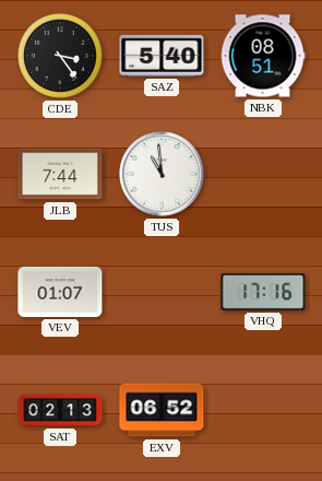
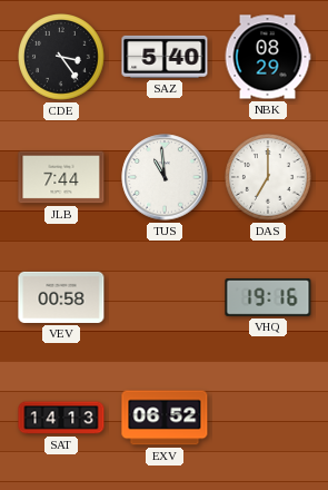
NBK: 08:51 -> 08:29
DAS: none -> 7:00
VEV: 01:07 -> 00:58
VHQ: 17:16 -> 19:16
SAT: 02:13 -> 14:13
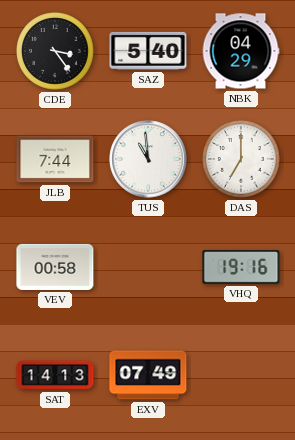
NBK: 08:29 -> 04:29
EXV: 06:52 -> 07:49
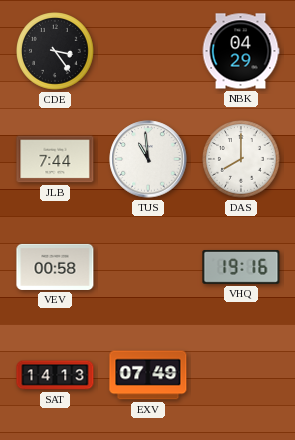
SAZ: 5:40 -> none
DAS: 7:00 -> 8:00
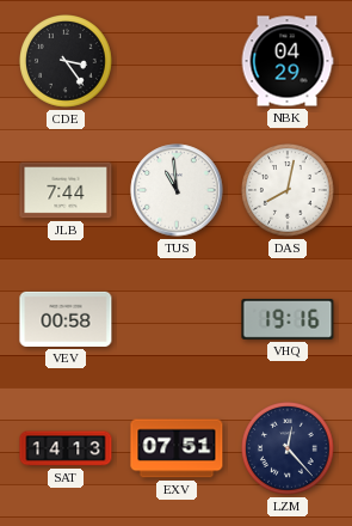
DAS: 8:00 -> 8:02
EXV: 07:49 -> 07:51
LZM: none -> 12:23
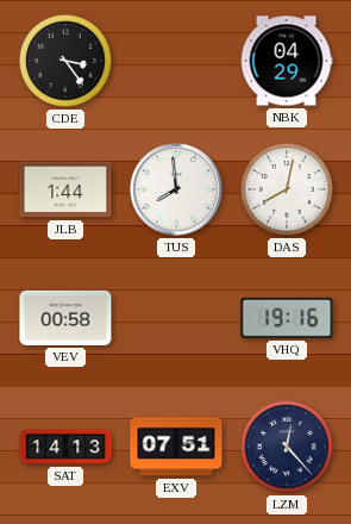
JLB: 7:44 -> 1:44
TUS: 10:59 -> 7:59
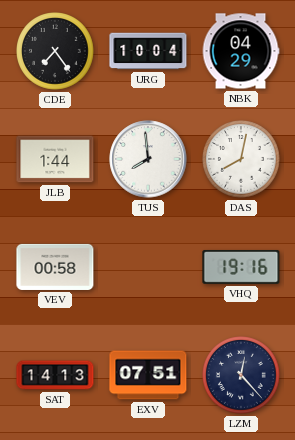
CDE: 3:24 -> 7:24
URG: none -> 10:04
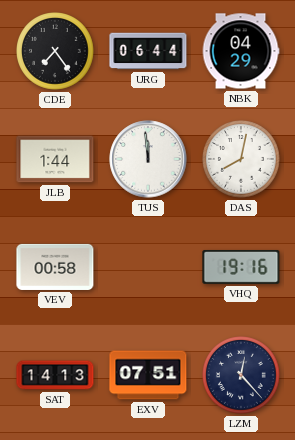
URG: 10:04 -> 06:44
TUS: 7:59 -> 11:59
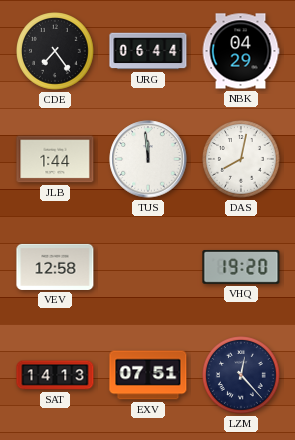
VEV: 00:58 -> 12:58
VHQ: 19:16 -> 19:20
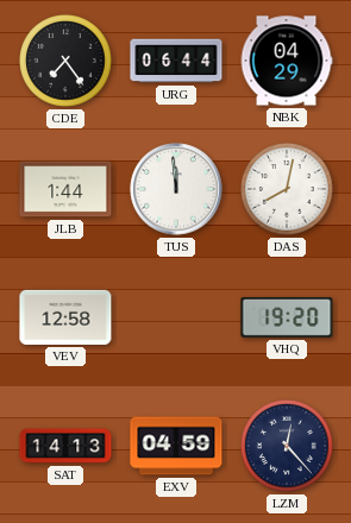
EXV: 07:51 -> 04:59
